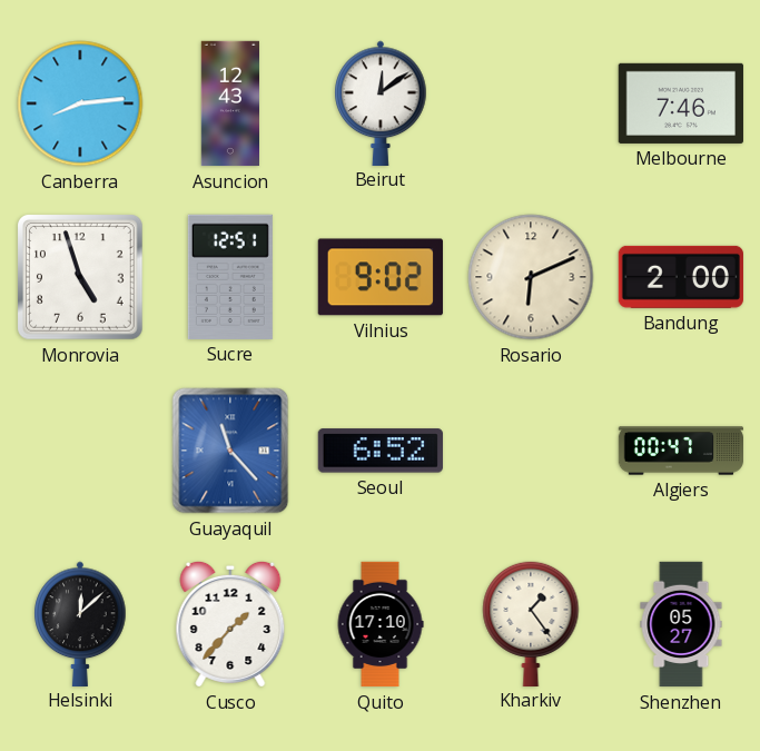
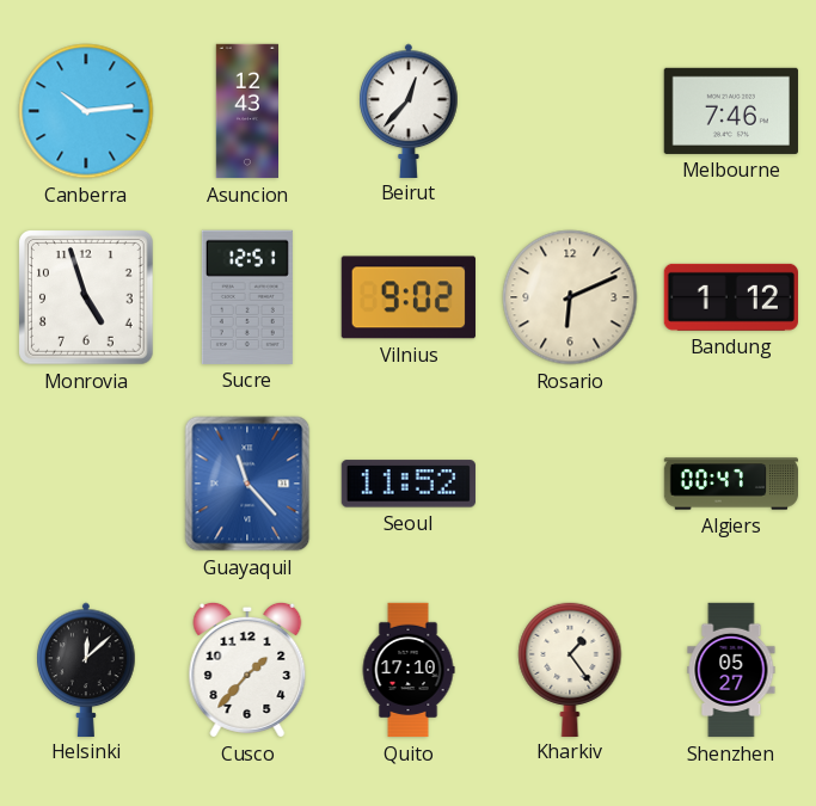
Canberra: 8:14 -> 10:14
Beirut: 12:09 -> 12:37
Bandung: 2:00 -> 1:12
Seoul: 6:52 -> 11:52
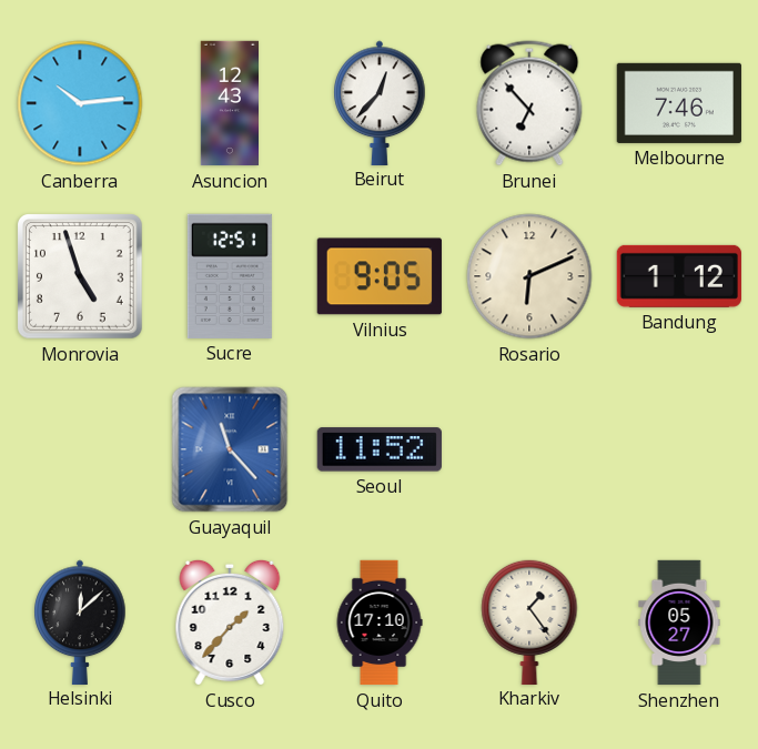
Brunei: none -> 6:53
Vilnius: 9:02 -> 9:05
Algiers: 00:47 -> none
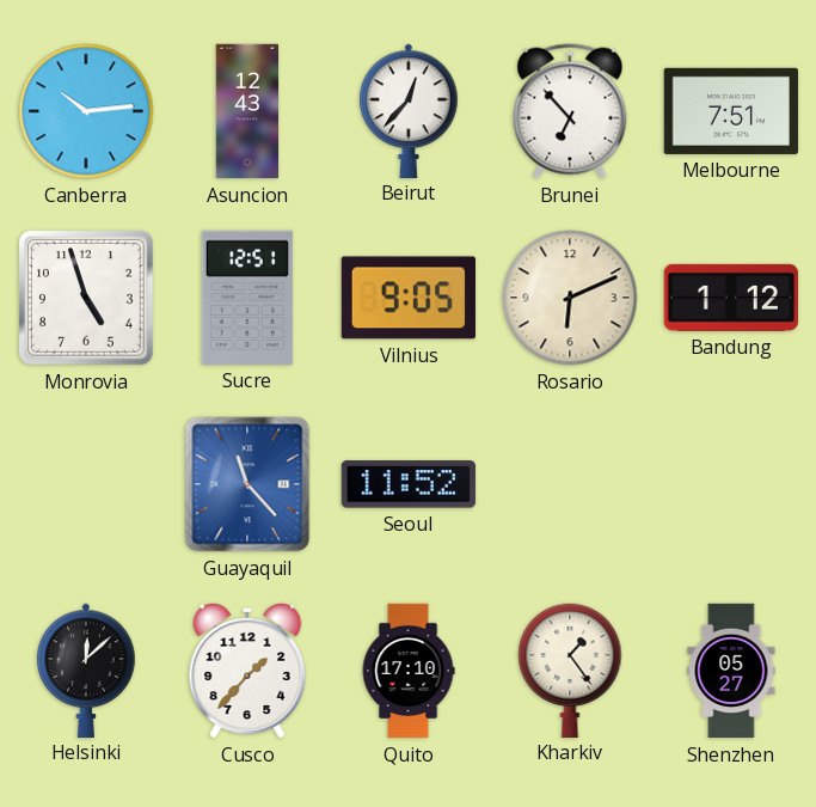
Melbourne: 7:46 -> 7:51
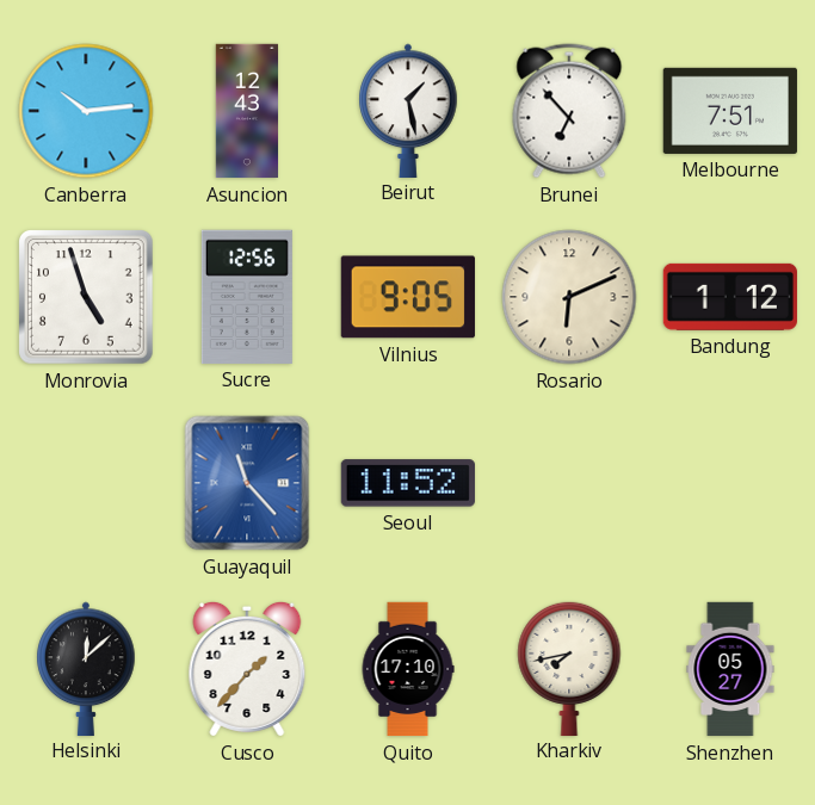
Beirut: 12:37 -> 1:28
Sucre: 12:51 -> 12:56
Kharkiv: 1:24 -> 7:43
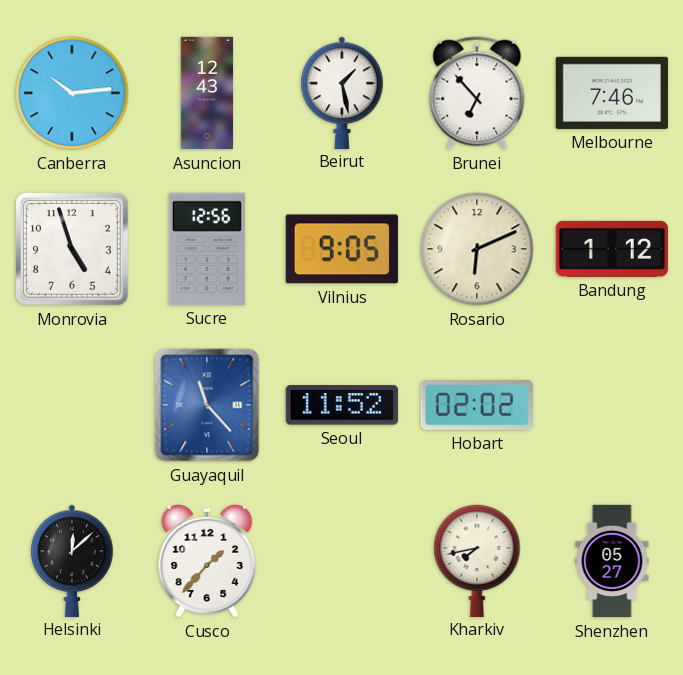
Melbourne: 7:51 -> 7:46
Hobart: none -> 02:02
Quito: 17:10 -> none
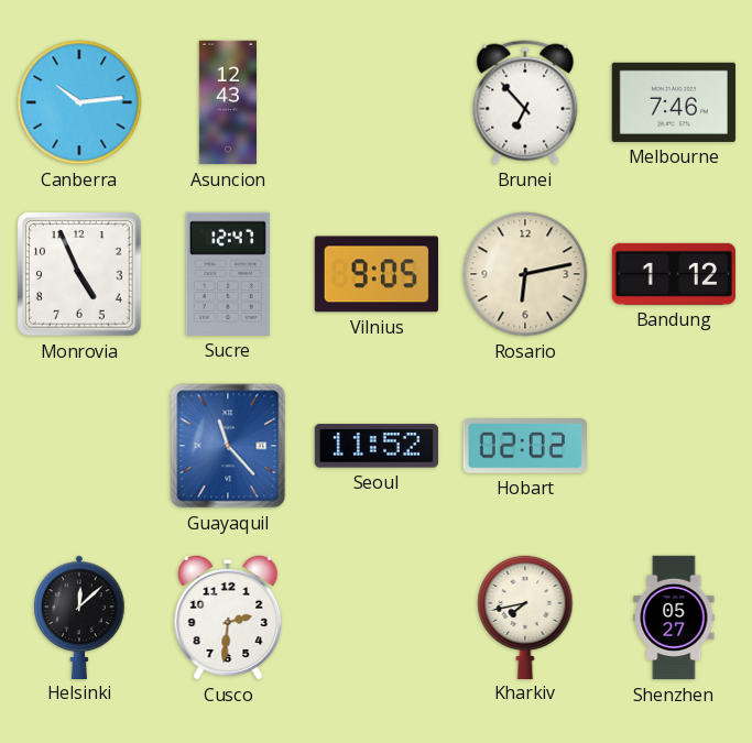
Beirut: 1:28 -> none
Monrovia: 4:57 -> 4:56
Sucre: 12:56 -> 12:47
Rosario: 6:11 -> 6:13
Cusco: 1:37 -> 2:31
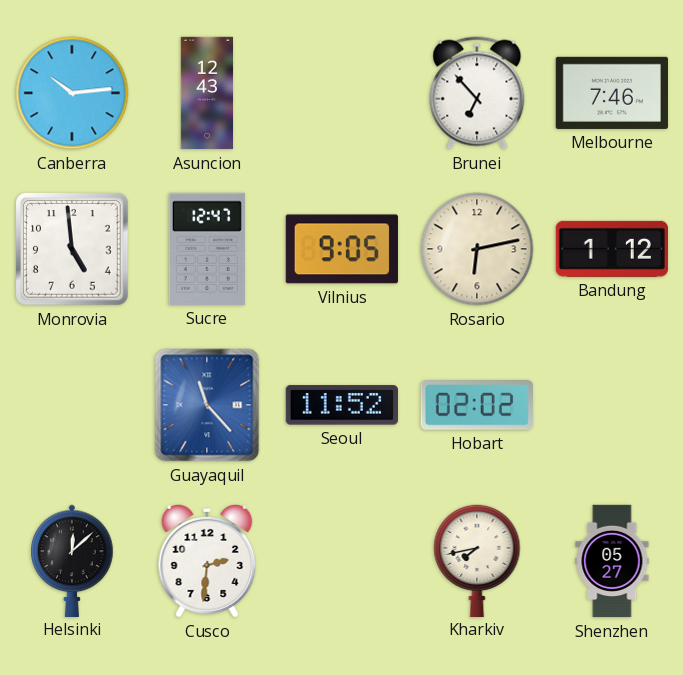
Monrovia: 4:56 -> 4:59
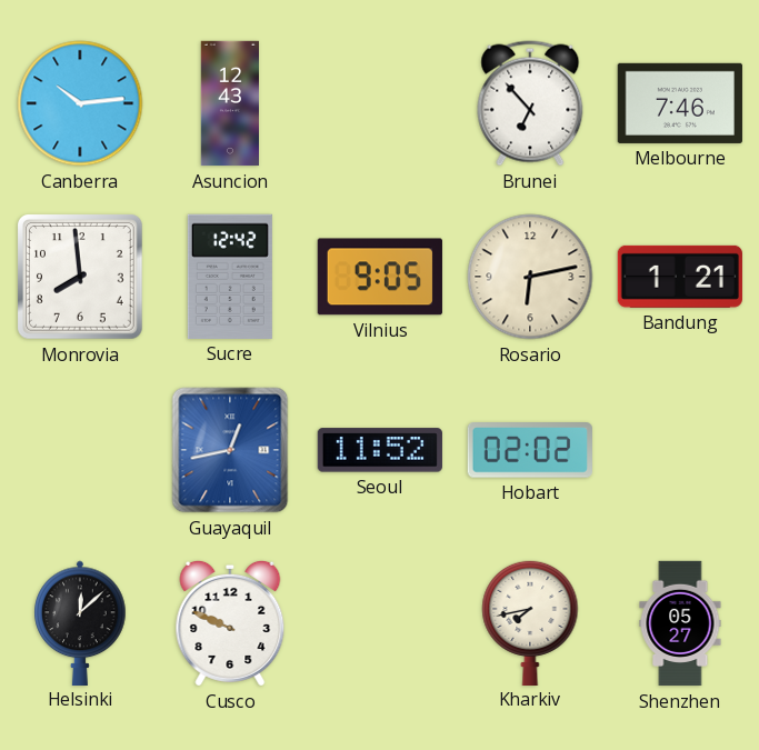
Monrovia: 4:59 -> 7:59
Sucre: 12:47 -> 12:42
Bandung: 1:12 -> 1:21
Guayaquil: 11:23 -> 12:43
Cusco: 2:31 -> 9:49
